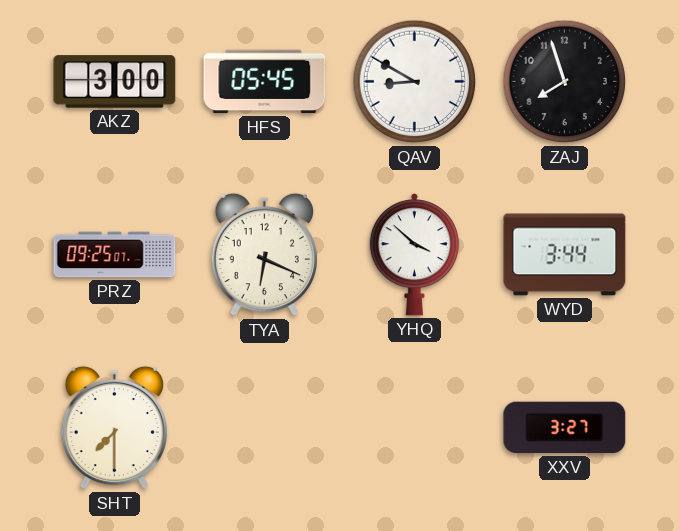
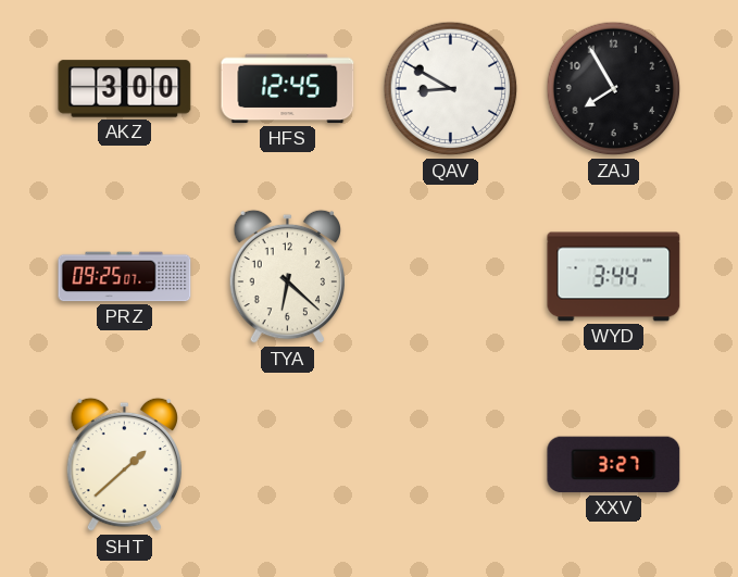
HFS: 05:45 -> 12:45
ZAJ: 7:57 -> 7:55
TYA: 6:19 -> 6:22
YHQ: 3:52 -> none
SHT: 7:30 -> 1:38
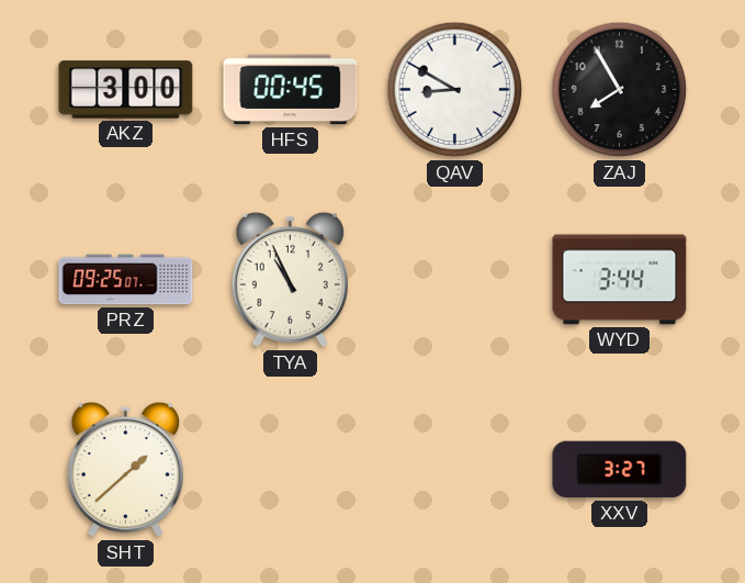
HFS: 12:45 -> 00:45
TYA: 6:22 -> 10:56
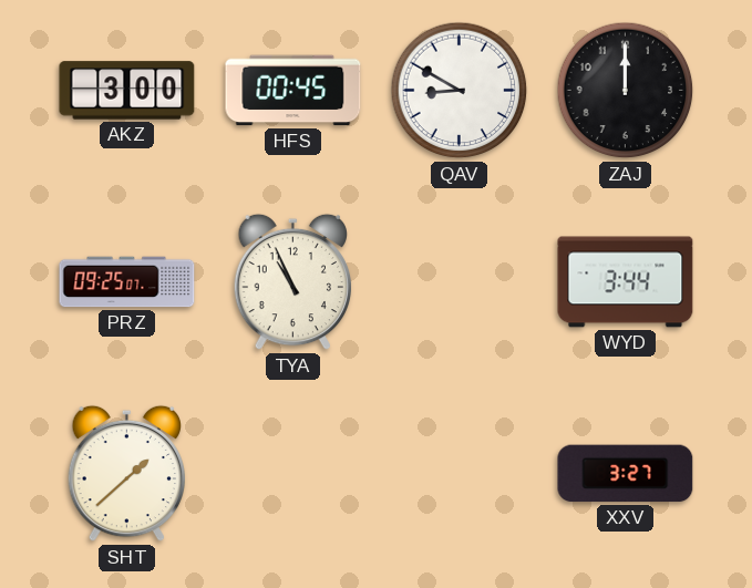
ZAJ: 7:55 -> 12:00
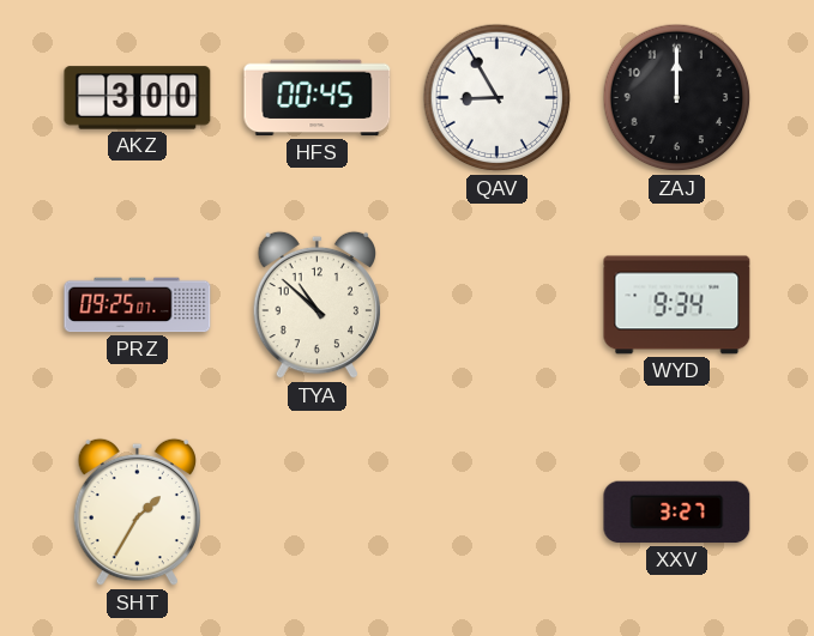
QAV: 8:50 -> 8:55
TYA: 10:56 -> 10:52
WYD: 3:44 -> 9:34
SHT: 1:38 -> 1:35
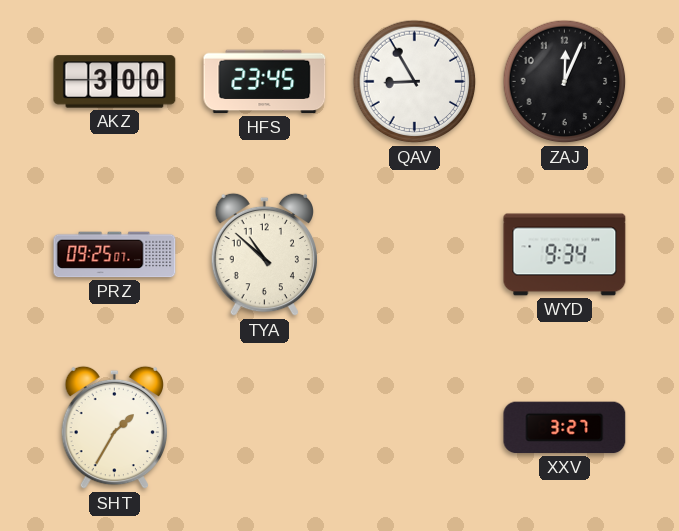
HFS: 00:45 -> 23:45
ZAJ: 12:00 -> 12:04
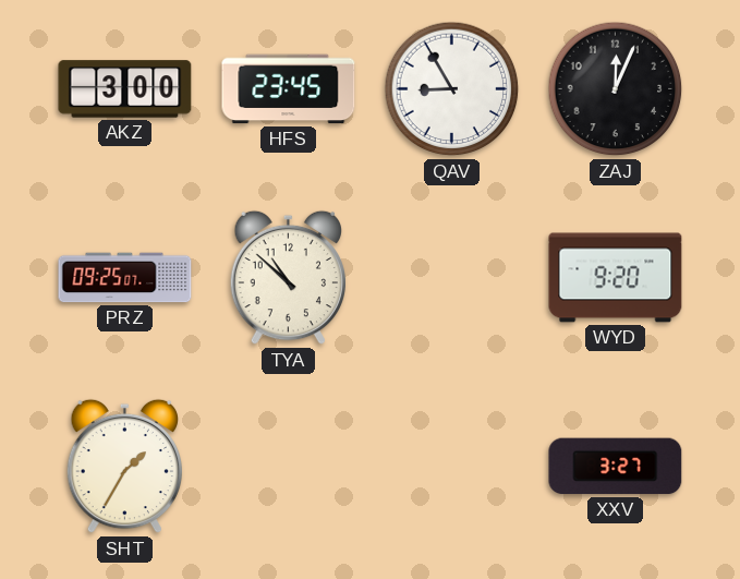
WYD: 9:34 -> 9:20
